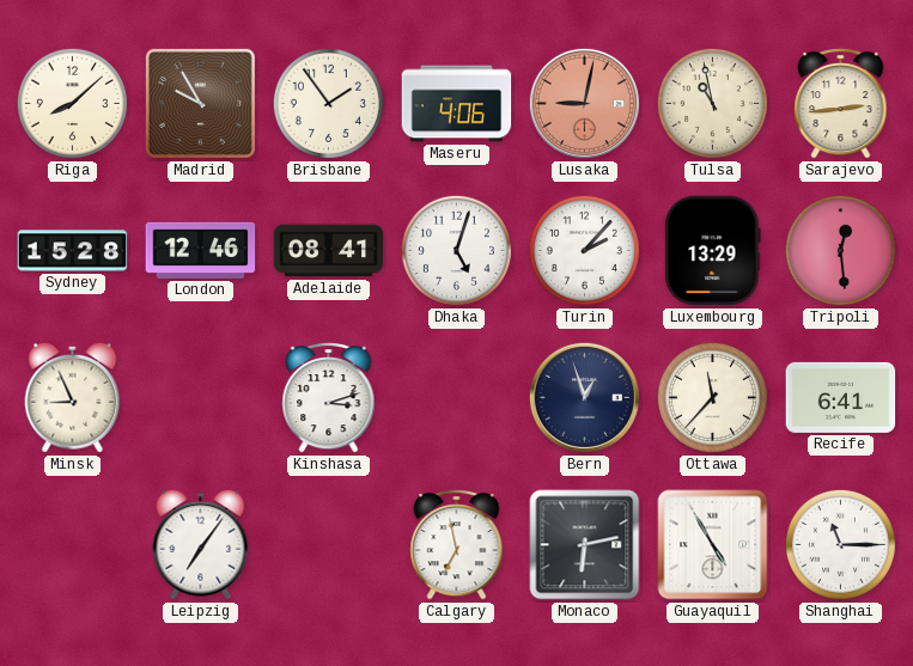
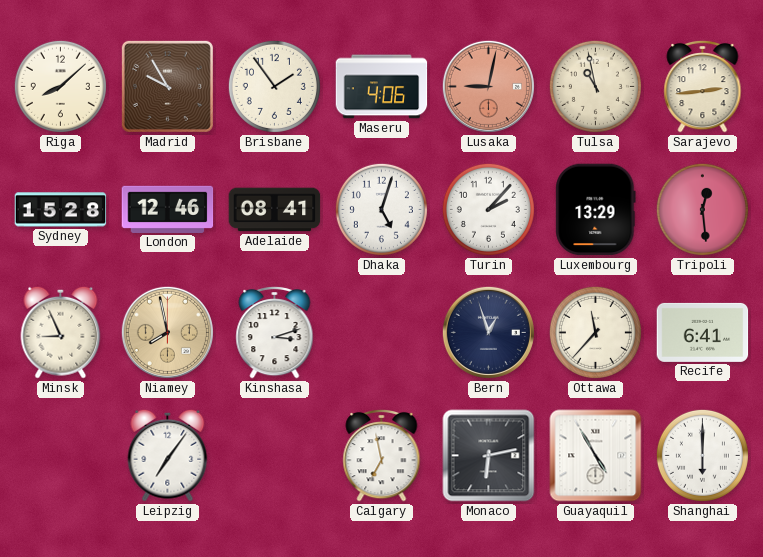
Niamey: none -> 7:58
Shanghai: 11:15 -> 6:00
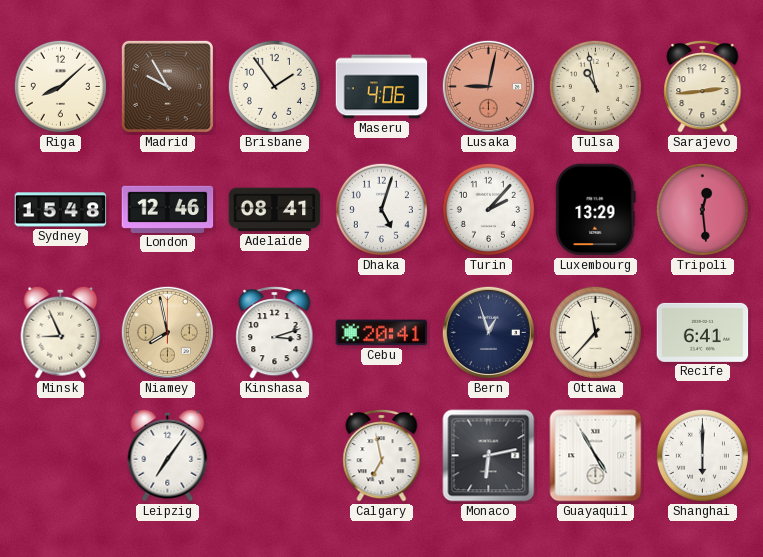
Sydney: 15:28 -> 15:48
Cebu: none -> 20:41
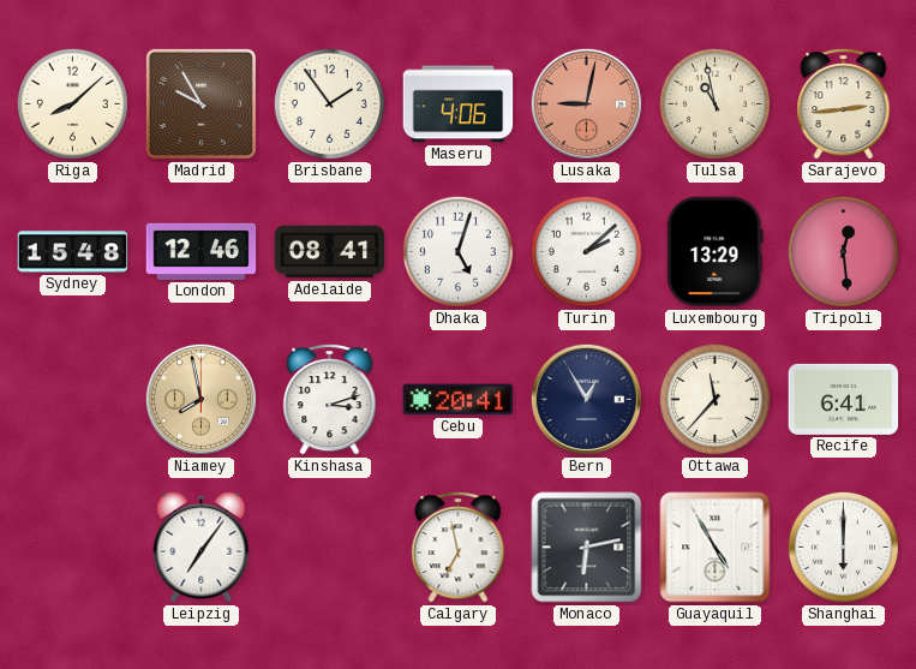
Turin: 2:07 -> 2:08
Minsk: 8:56 -> none
Bern: 12:57 -> 12:55
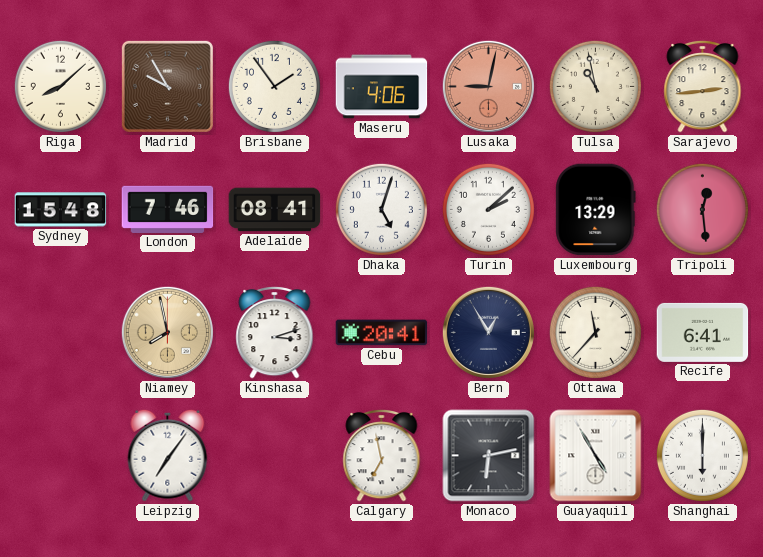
London: 12:46 -> 7:46
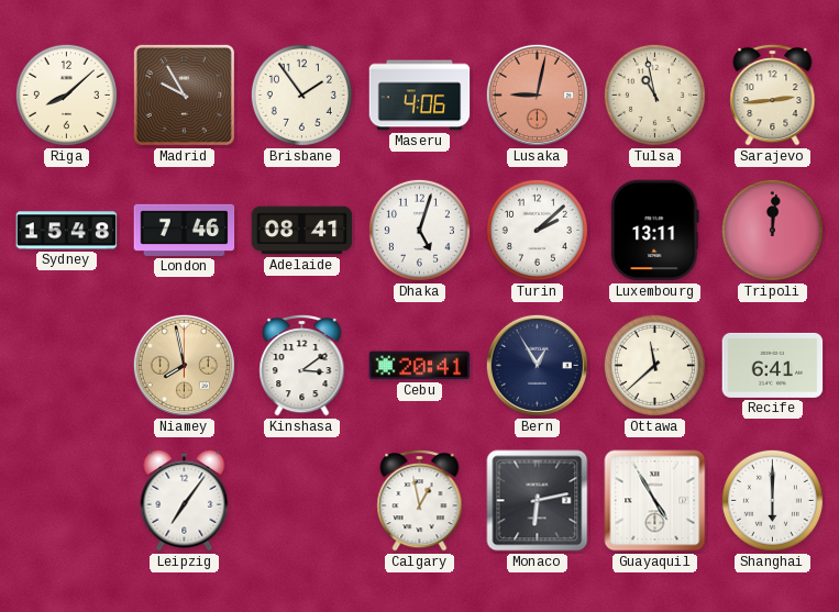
Luxembourg: 13:29 -> 13:11
Tripoli: 12:29 -> 12:01
Kinshasa: 3:12 -> 3:09
Ottawa: 11:37 -> 11:38
Calgary: 6:58 -> 12:58
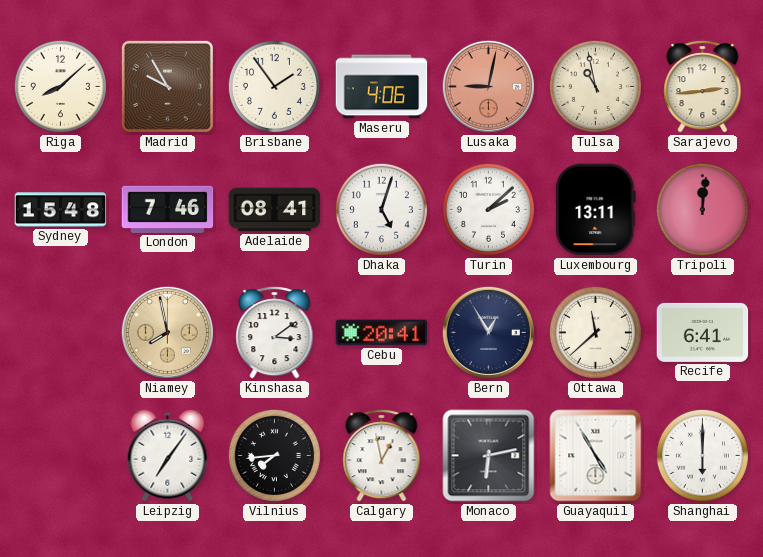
Vilnius: none -> 7:44
